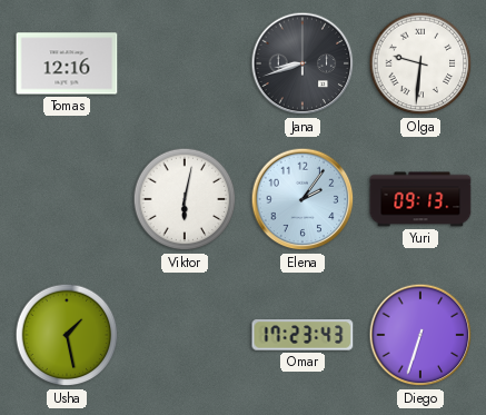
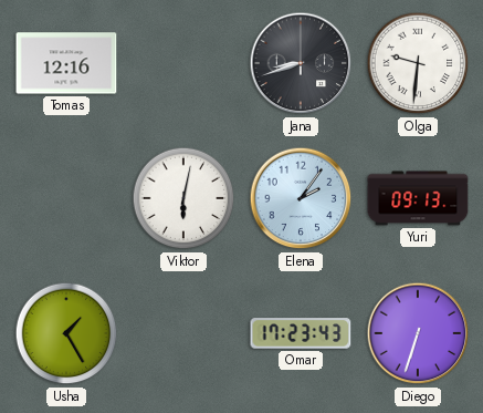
Usha: 1:28 -> 1:25
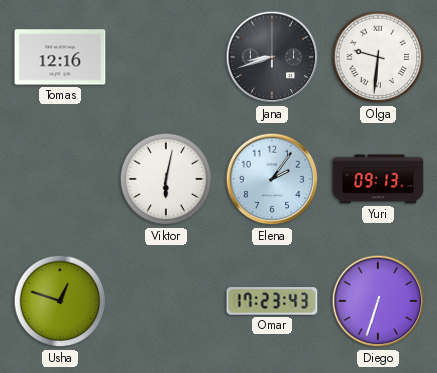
Usha: 1:25 -> 12:48
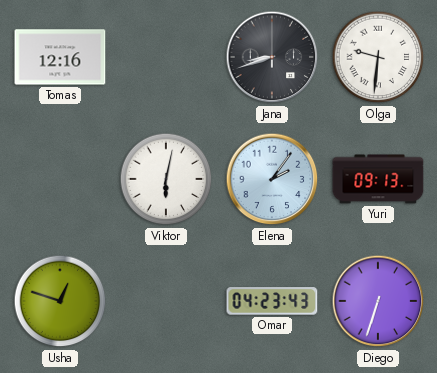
Omar: 17:23 -> 04:23
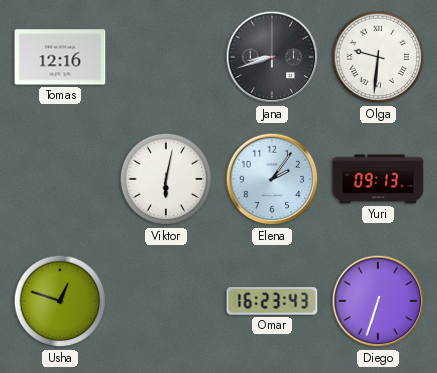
Omar: 04:23 -> 16:23
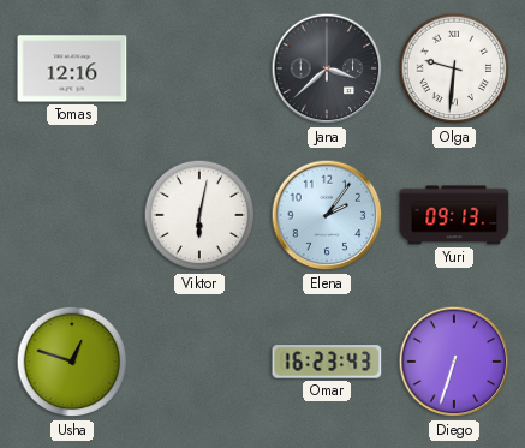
Jana: 8:42 -> 3:38
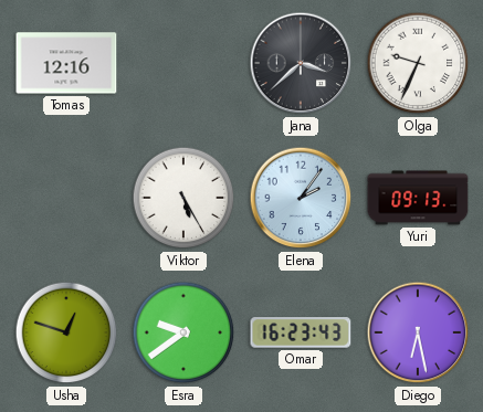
Olga: 9:31 -> 9:34
Viktor: 6:02 -> 5:25
Esra: none -> 9:39
Diego: 6:33 -> 6:28
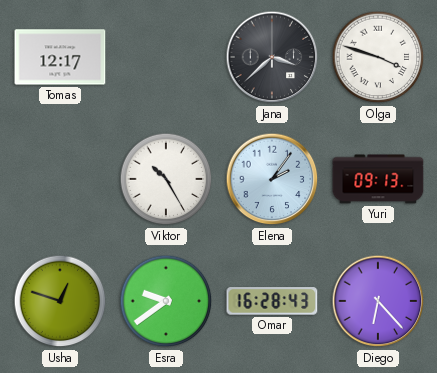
Tomas: 12:16 -> 12:17
Olga: 9:34 -> 3:48
Viktor: 5:25 -> 10:25
Omar: 16:23 -> 16:28
Diego: 6:28 -> 6:23
